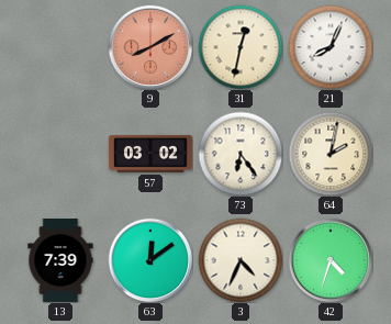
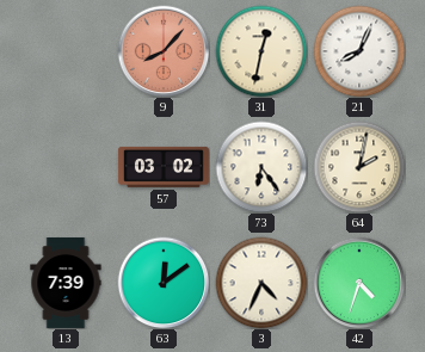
9: 8:10 -> 8:07
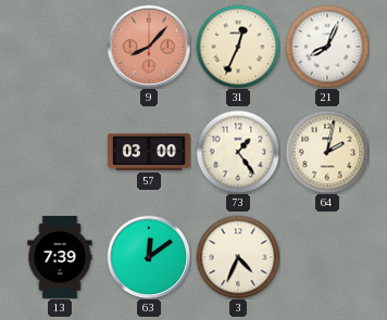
31: 12:32 -> 12:34
57: 03:02 -> 03:00
73: 6:24 -> 1:24
42: 4:33 -> none
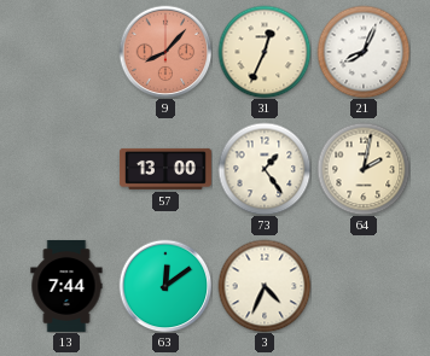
57: 03:00 -> 13:00
13: 7:39 -> 7:44
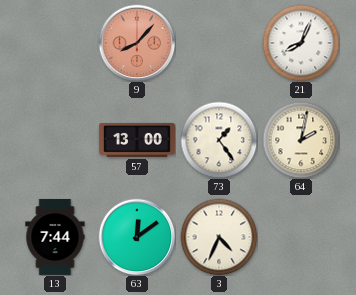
31: 12:34 -> none
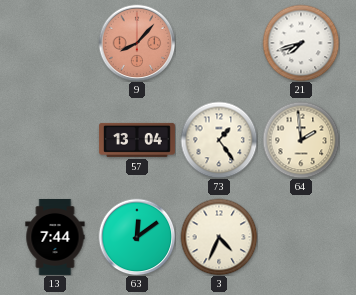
21: 8:04 -> 7:42
57: 13:00 -> 13:04
64: 2:02 -> 1:59
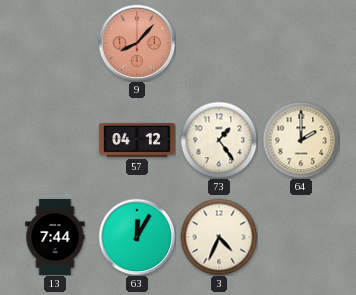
21: 7:42 -> none
57: 13:04 -> 04:12
64: 1:59 -> 2:00
63: 12:09 -> 12:05
